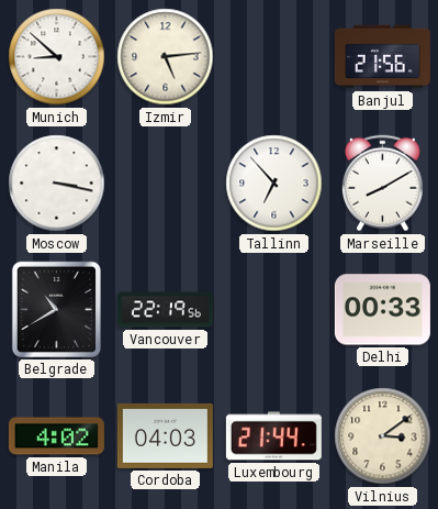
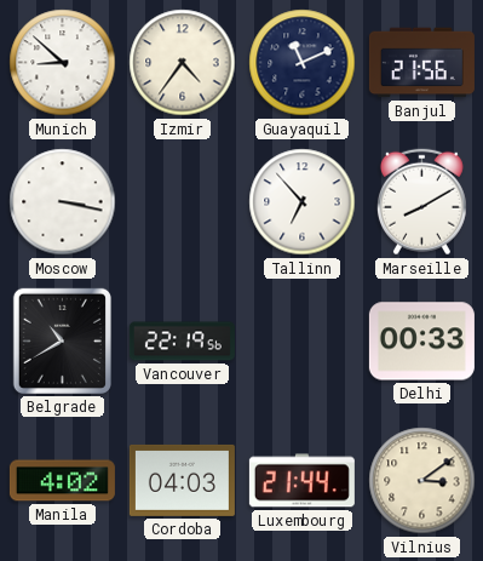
Izmir: 5:14 -> 4:36
Guayaquil: none -> 11:11
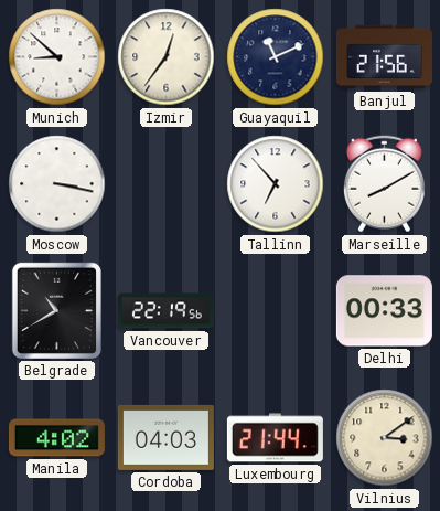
Izmir: 4:36 -> 12:36
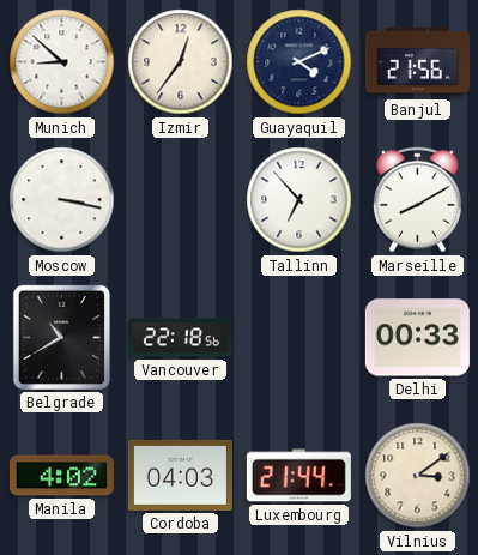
Guayaquil: 11:11 -> 4:11
Vancouver: 22:19 -> 22:18
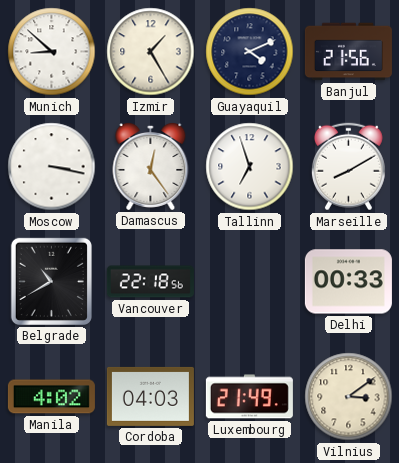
Izmir: 12:36 -> 1:25
Damascus: none -> 12:24
Tallinn: 6:53 -> 6:57
Luxembourg: 21:44 -> 21:49
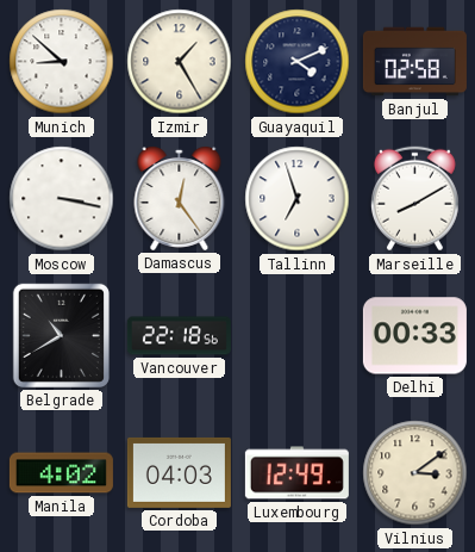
Banjul: 21:56 -> 02:58
Luxembourg: 21:49 -> 12:49
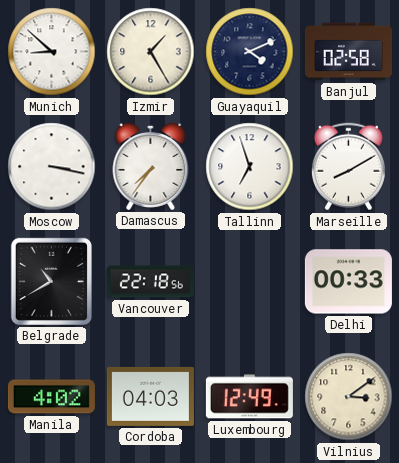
Damascus: 12:24 -> 7:36
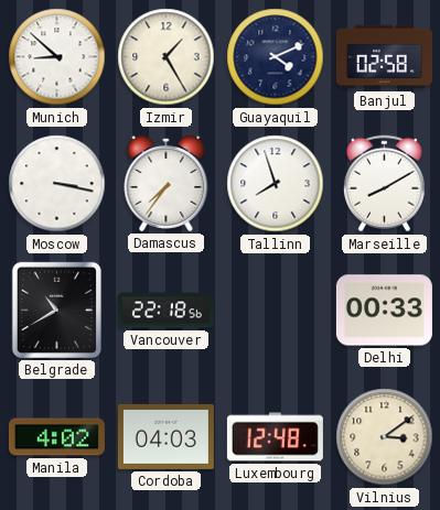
Tallinn: 6:57 -> 7:57
Luxembourg: 12:49 -> 12:48
